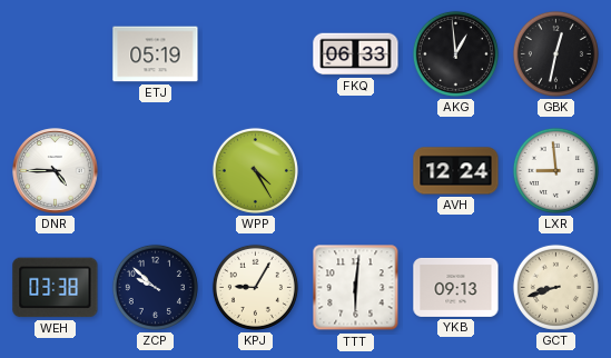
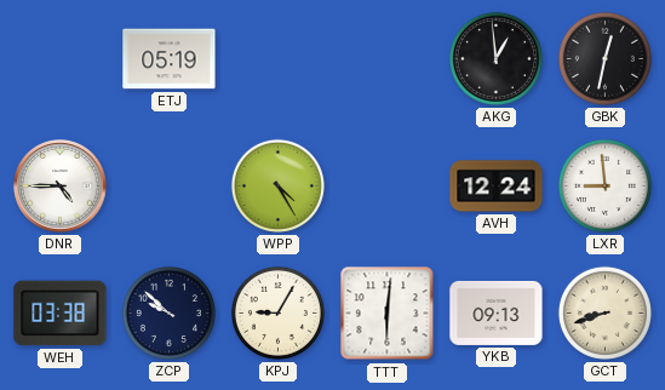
FKQ: 06:33 -> none
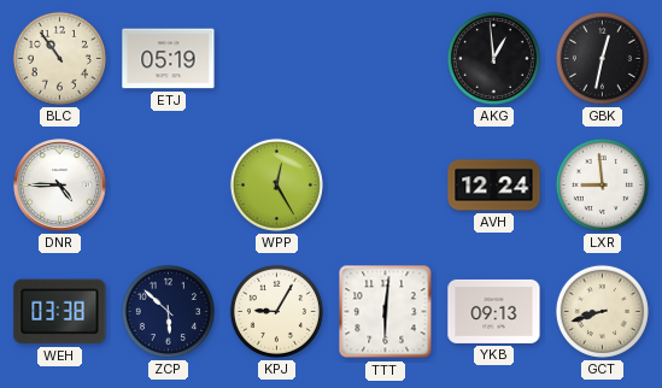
BLC: none -> 10:54
WPP: 4:25 -> 12:25
ZCP: 9:52 -> 5:52
